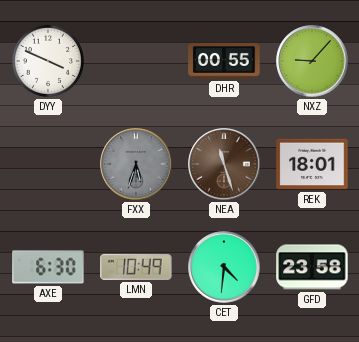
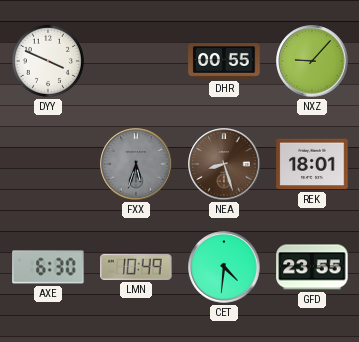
NEA: 11:27 -> 8:27
GFD: 23:58 -> 23:55
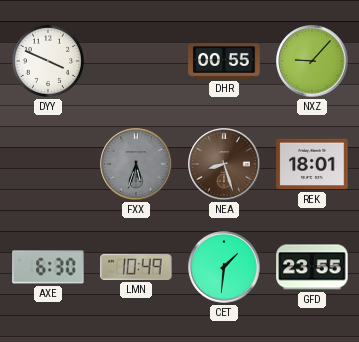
CET: 4:31 -> 1:31
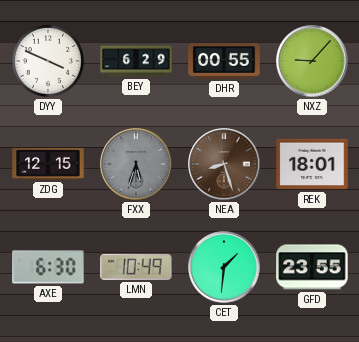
BEY: none -> 6:29
ZDG: none -> 12:15
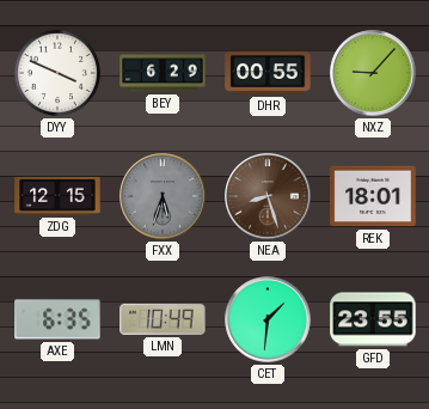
AXE: 6:30 -> 6:35
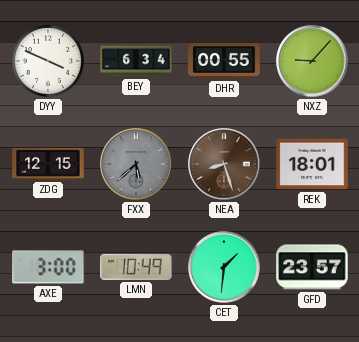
BEY: 6:29 -> 6:34
FXX: 5:33 -> 5:38
AXE: 6:35 -> 3:00
GFD: 23:55 -> 23:57
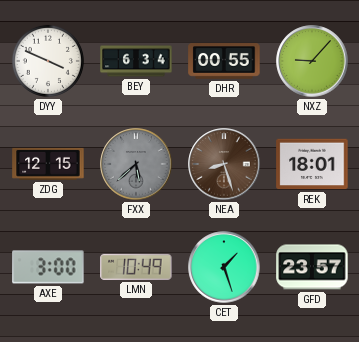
CET: 1:31 -> 1:27
